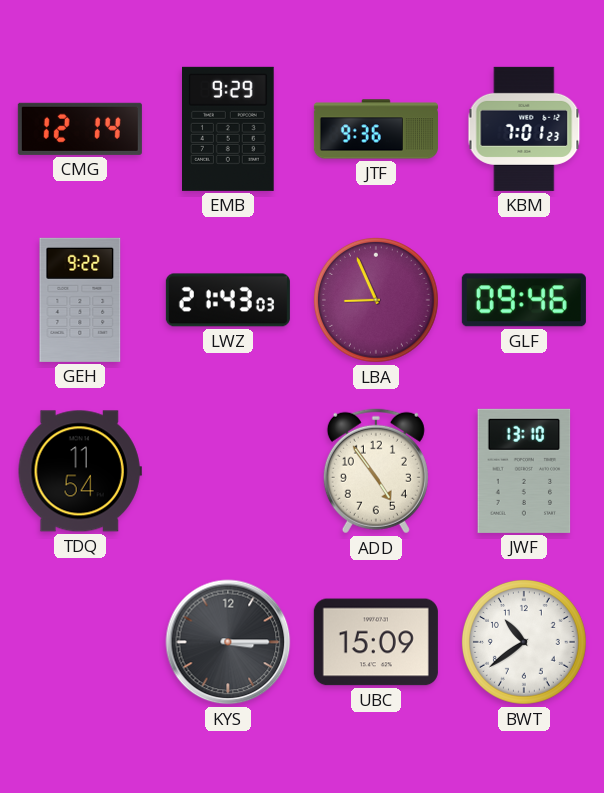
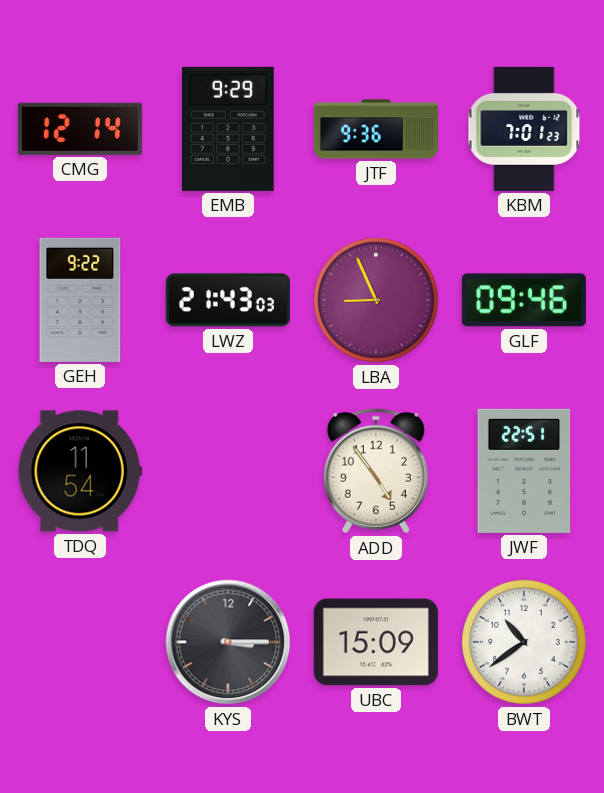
JWF: 13:10 -> 22:51
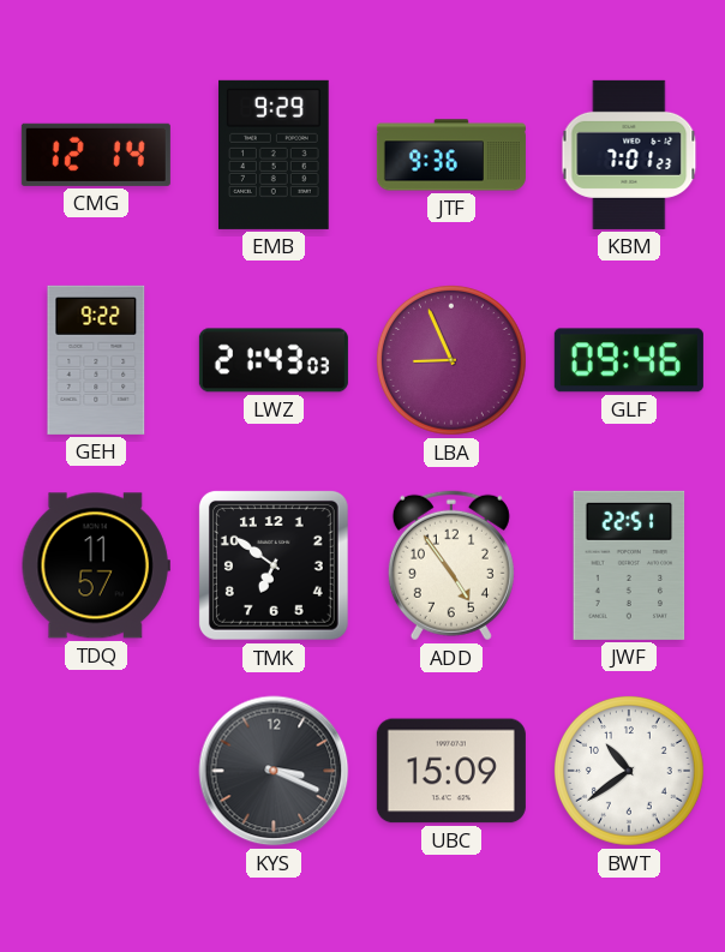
TDQ: 11:54 -> 11:57
TMK: none -> 6:51
KYS: 3:15 -> 3:19
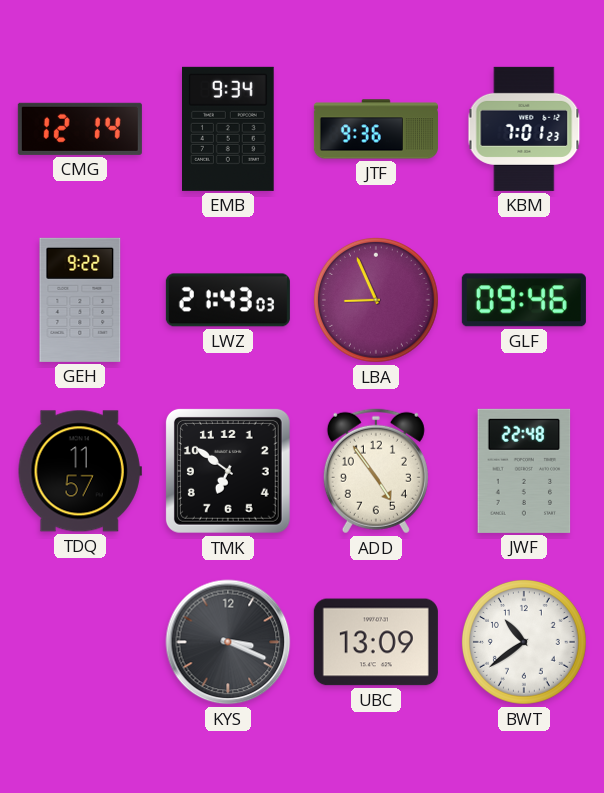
EMB: 9:29 -> 9:34
JWF: 22:51 -> 22:48
UBC: 15:09 -> 13:09
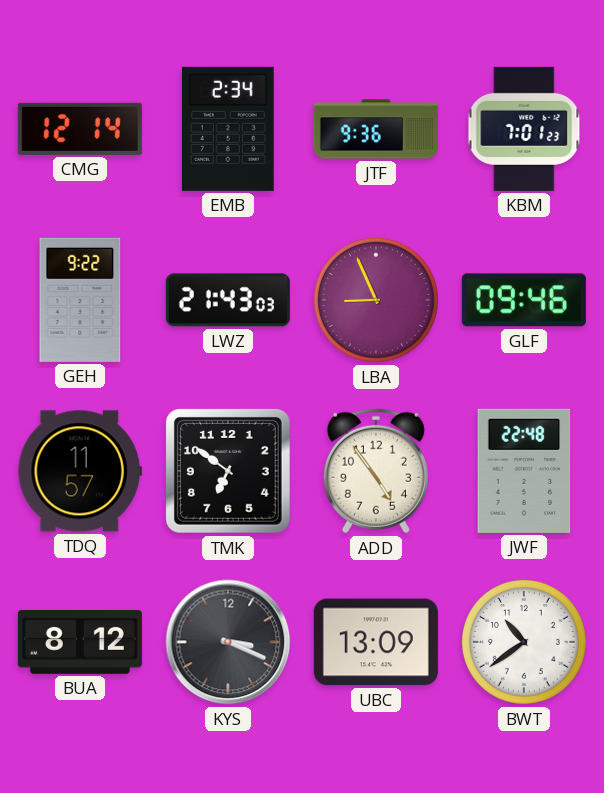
EMB: 9:34 -> 2:34
BUA: none -> 8:12
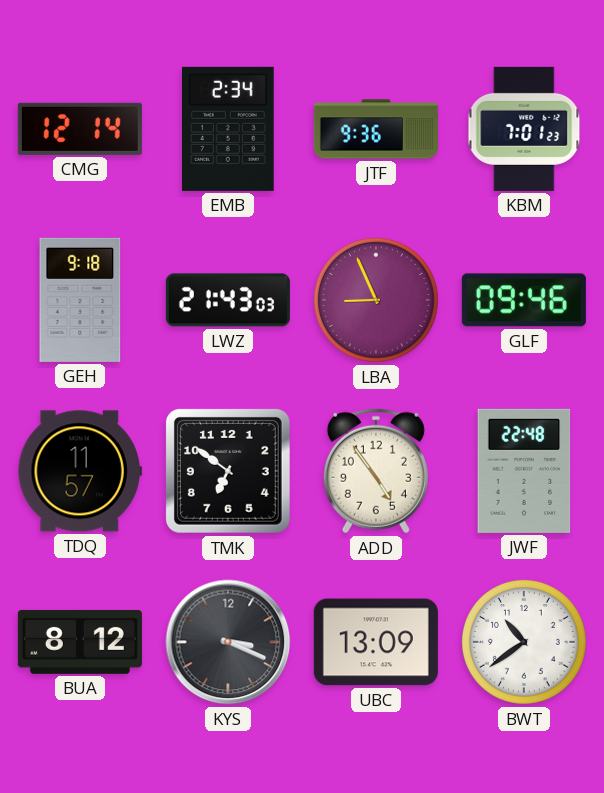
GEH: 9:22 -> 9:18
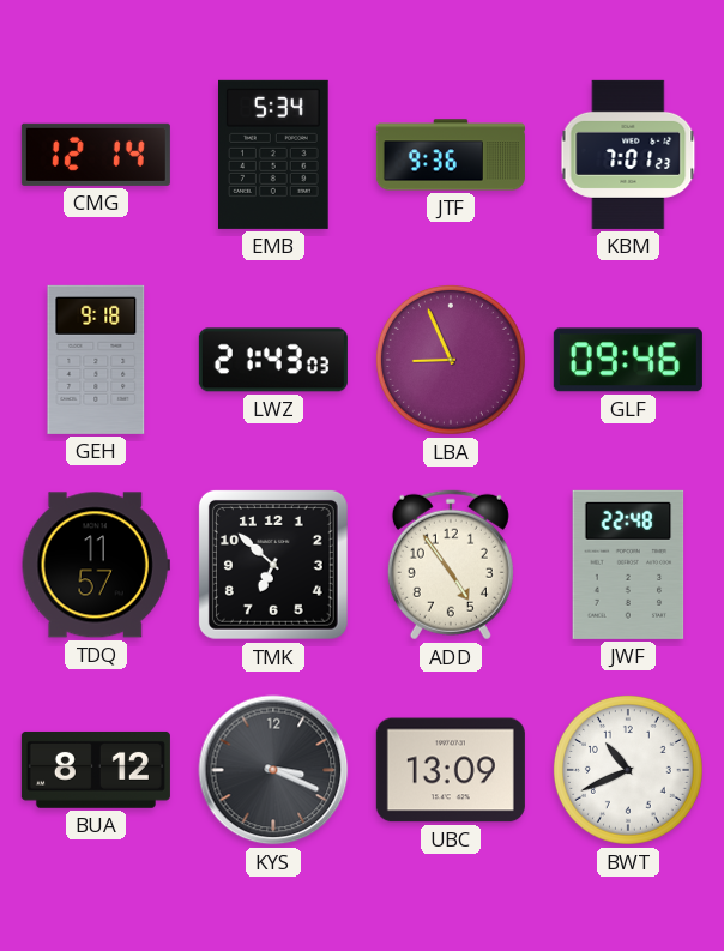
EMB: 2:34 -> 5:34
TMK: 6:51 -> 6:52
BWT: 10:39 -> 10:41
